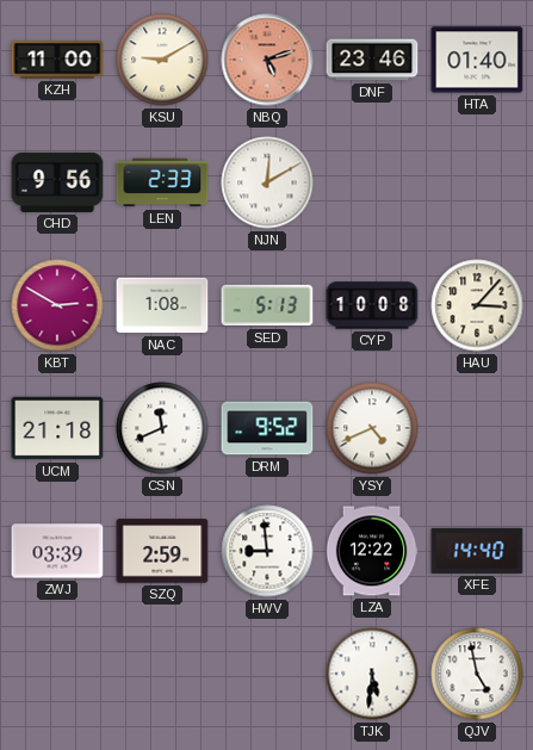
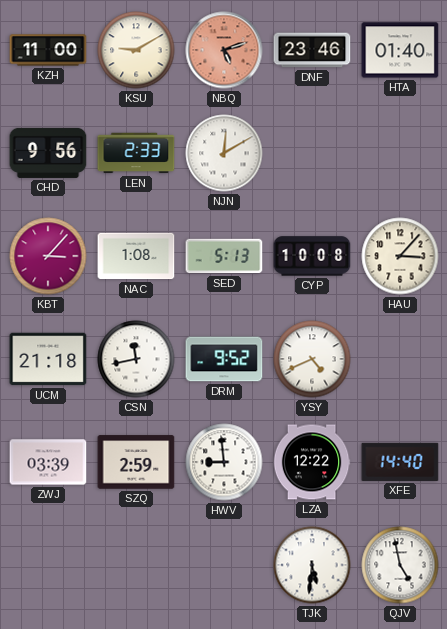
KBT: 2:50 -> 3:07
CSN: 11:41 -> 11:43
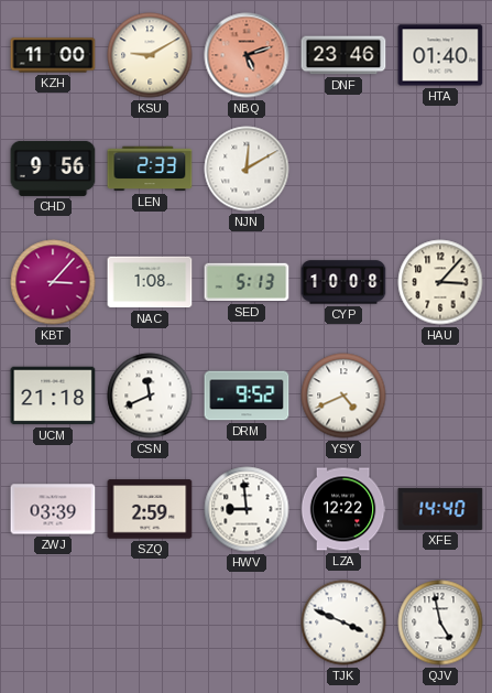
CSN: 11:43 -> 11:41
TJK: 5:31 -> 3:49
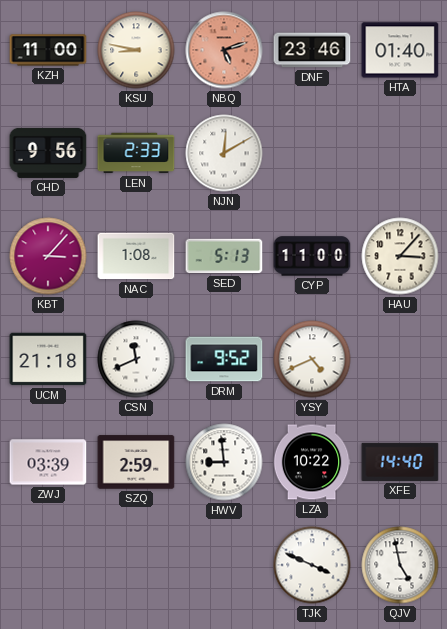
KSU: 9:10 -> 8:47
CYP: 10:08 -> 11:00
LZA: 12:22 -> 10:22
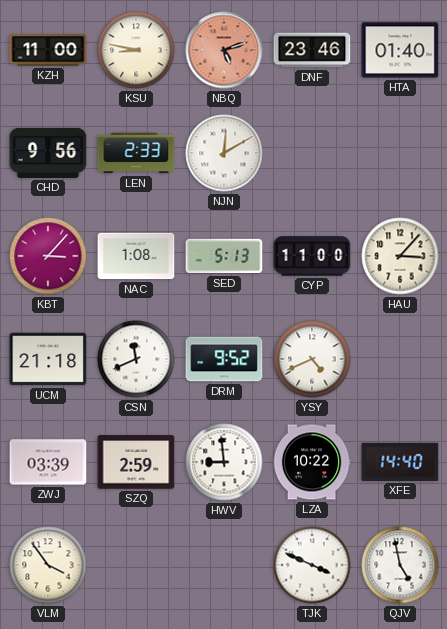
VLM: none -> 3:54
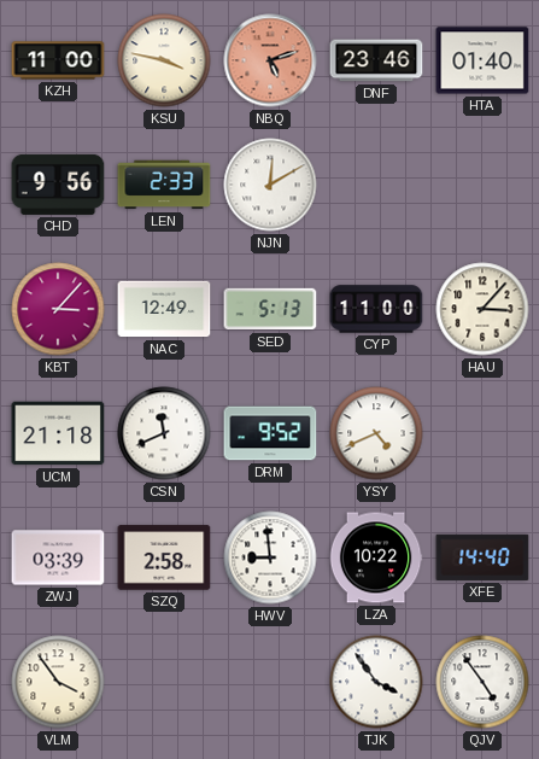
KSU: 8:47 -> 3:47
NAC: 1:08 -> 12:49
SZQ: 2:59 -> 2:58
TJK: 3:49 -> 3:54
QJV: 4:58 -> 4:54
